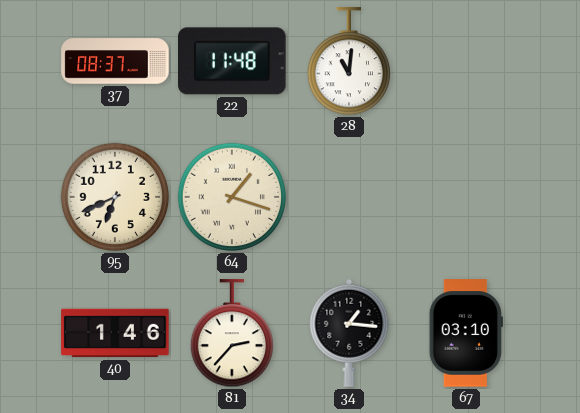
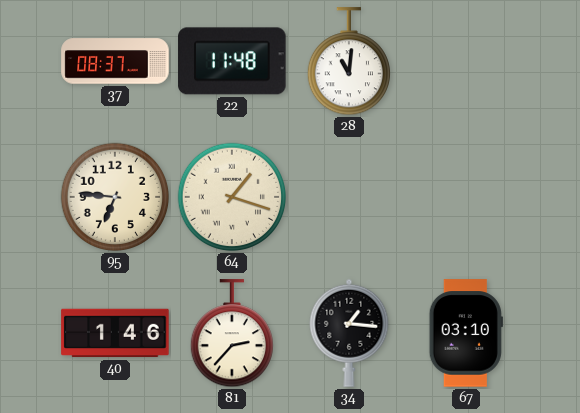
95: 6:41 -> 6:46
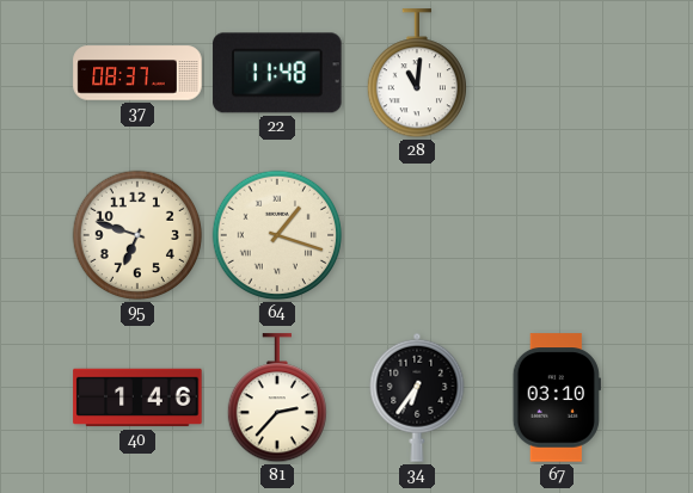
95: 6:46 -> 6:48
34: 1:16 -> 6:36
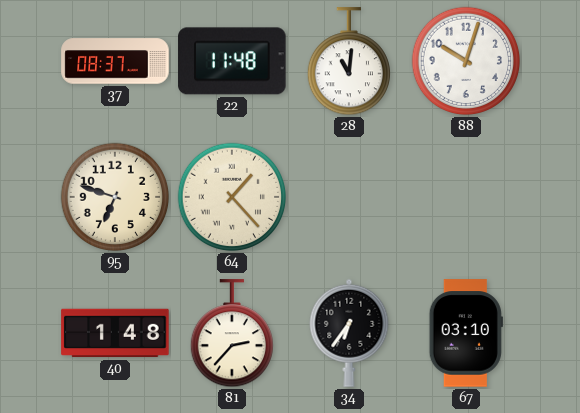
88: none -> 10:03
64: 1:18 -> 1:23
40: 1:46 -> 1:48
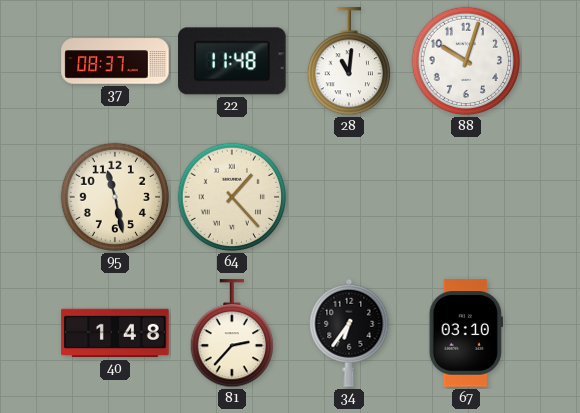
95: 6:48 -> 11:28
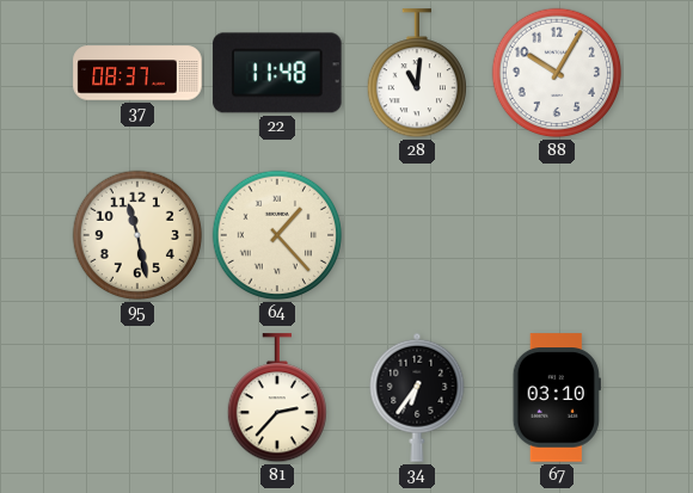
88: 10:03 -> 10:05
40: 1:48 -> none
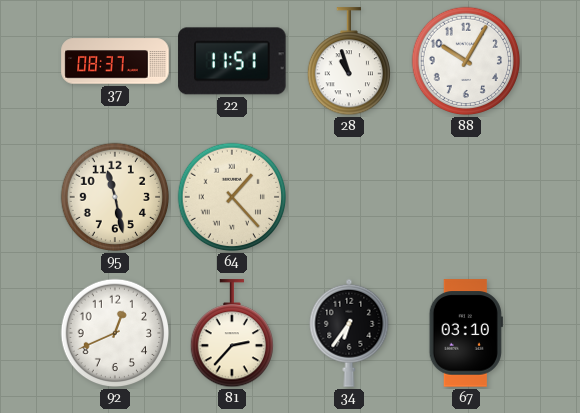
22: 11:48 -> 11:51
28: 11:01 -> 10:57
92: none -> 12:41
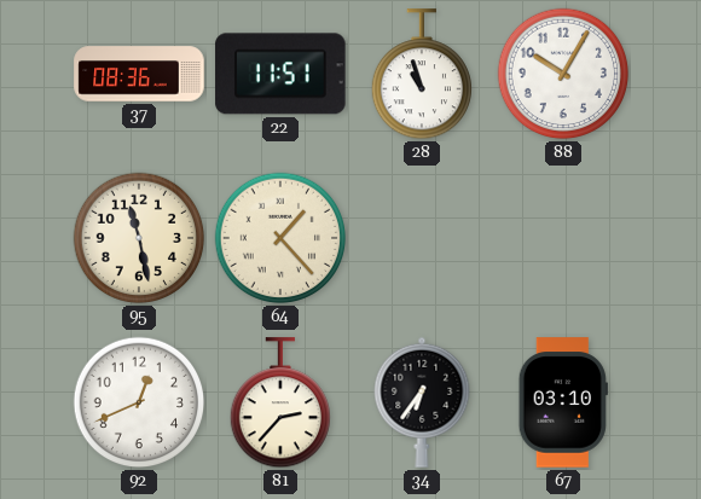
37: 08:37 -> 08:36
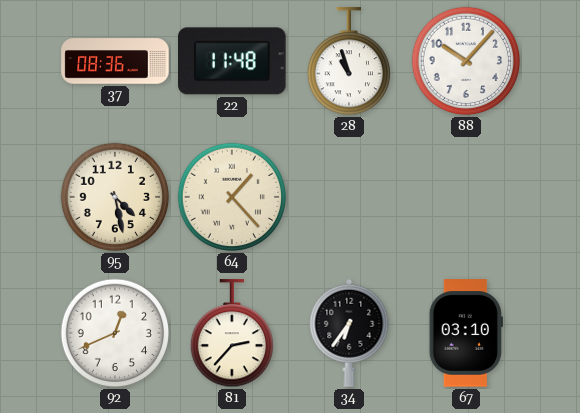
22: 11:51 -> 11:48
88: 10:05 -> 10:07
95: 11:28 -> 4:28
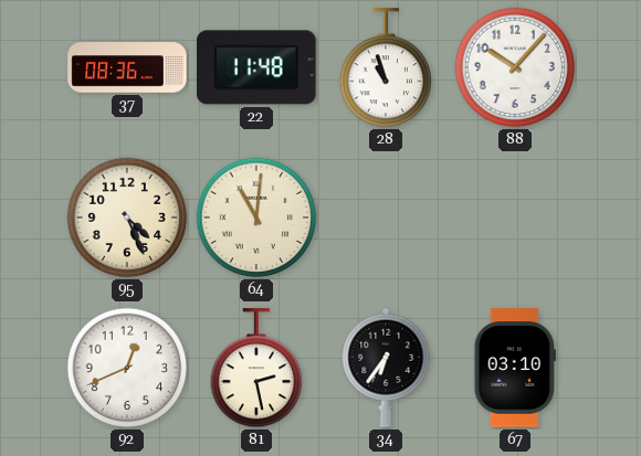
95: 4:28 -> 4:26
64: 1:23 -> 11:01
81: 2:37 -> 2:28
